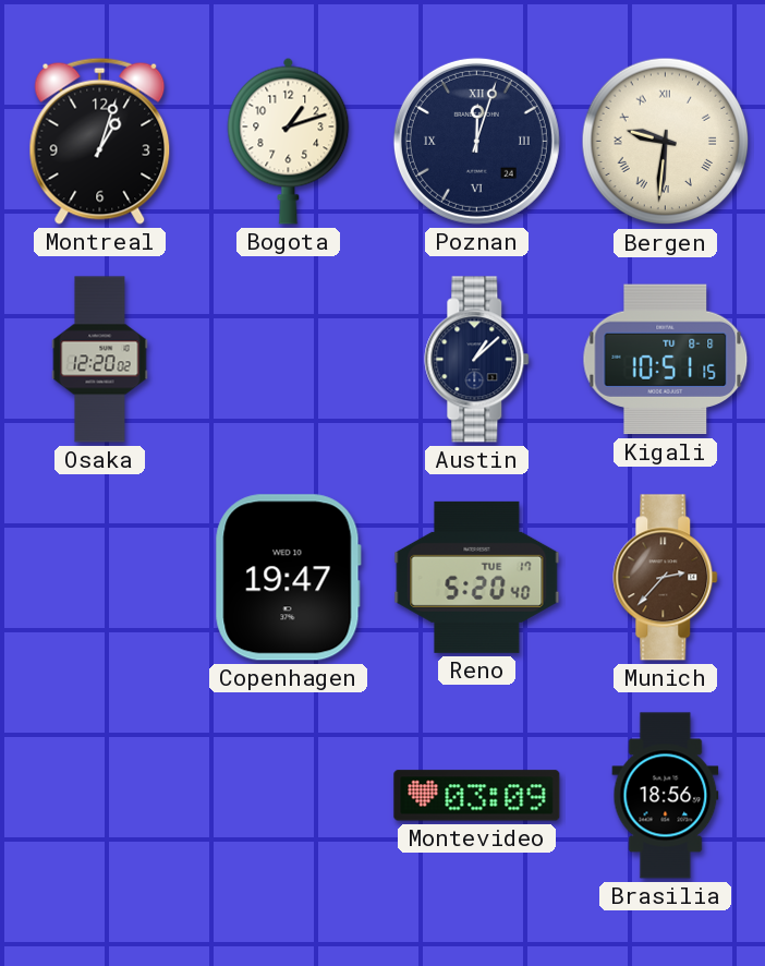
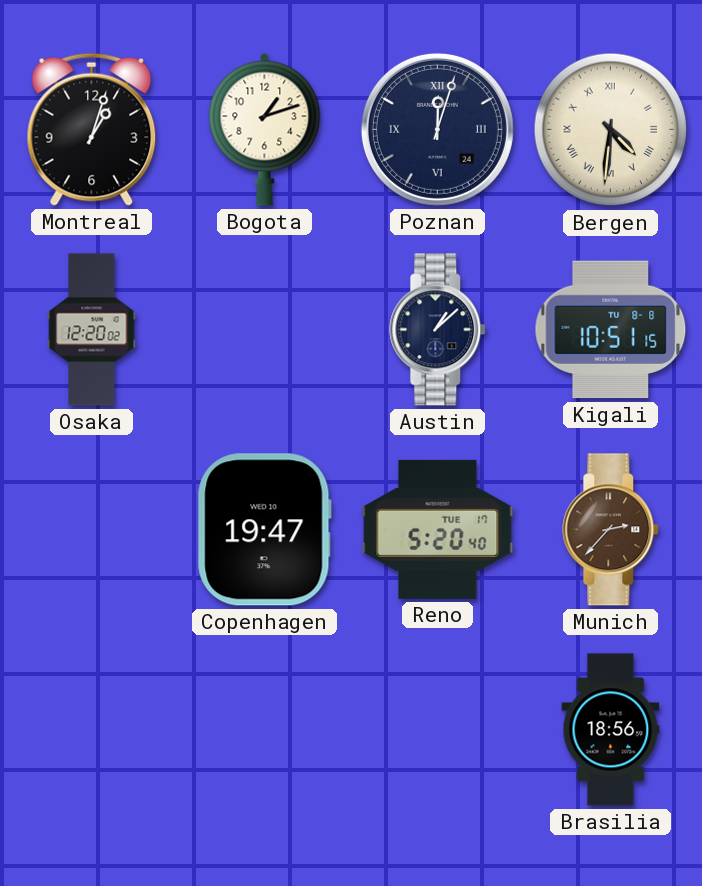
Bergen: 9:31 -> 4:31
Montevideo: 03:09 -> none
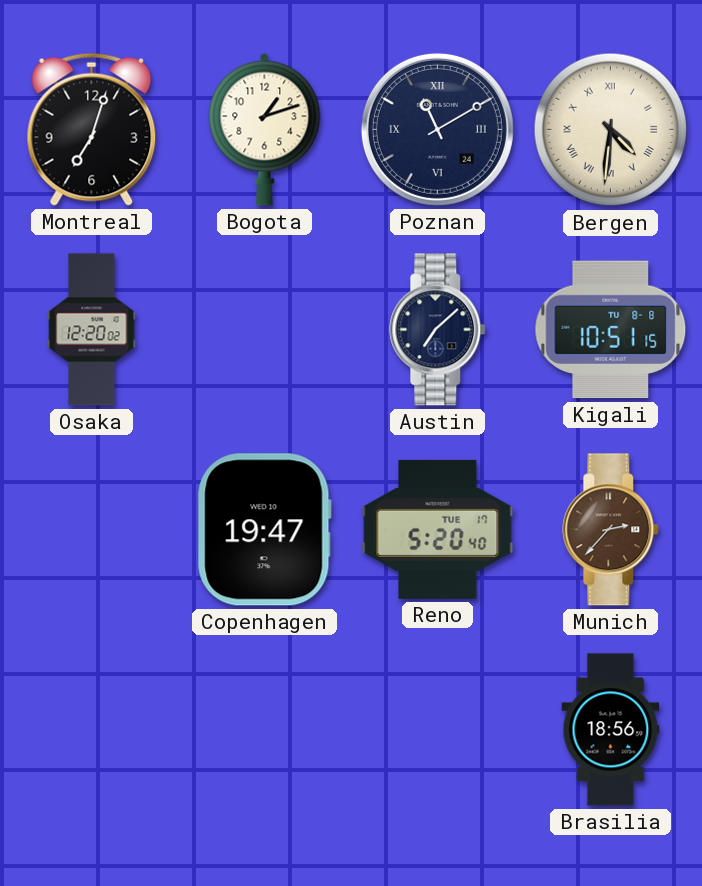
Montreal: 1:03 -> 7:03
Poznan: 12:03 -> 11:10
Austin: 1:08 -> 7:08
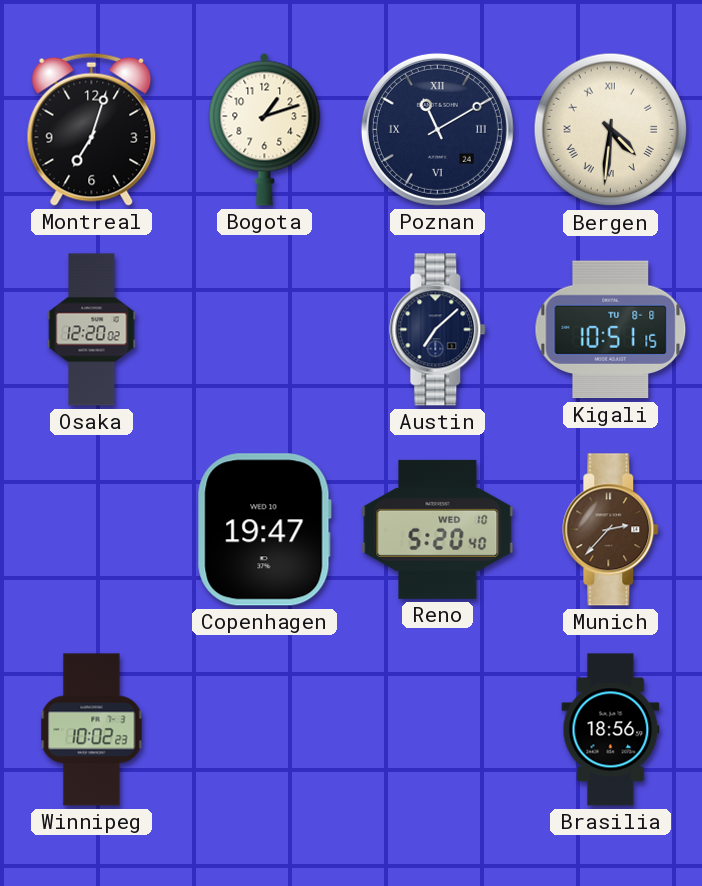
Reno date: TUE 17 -> WED 10
Winnipeg: none -> 10:02
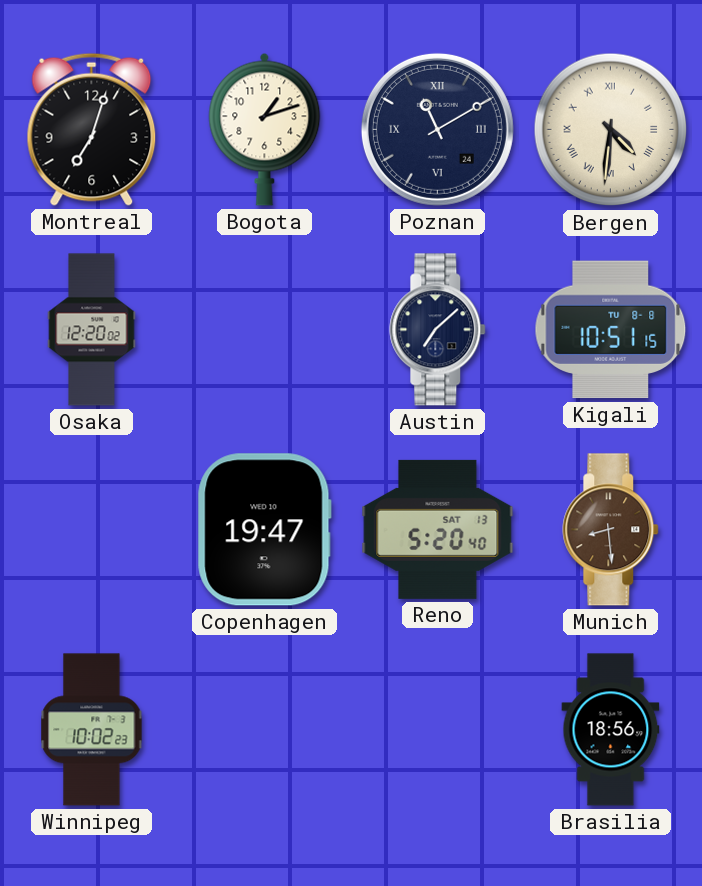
Reno date: WED 10 -> SAT 13
Munich: 2:37 -> 8:29
